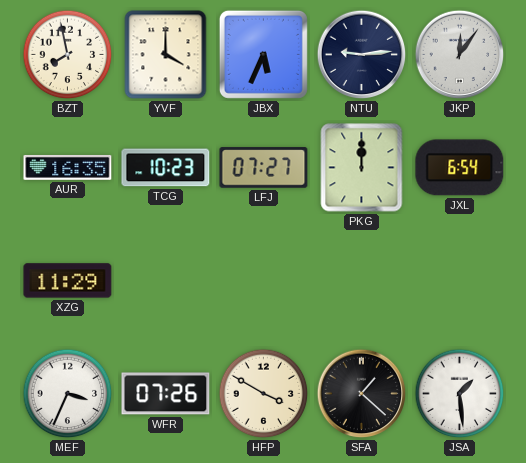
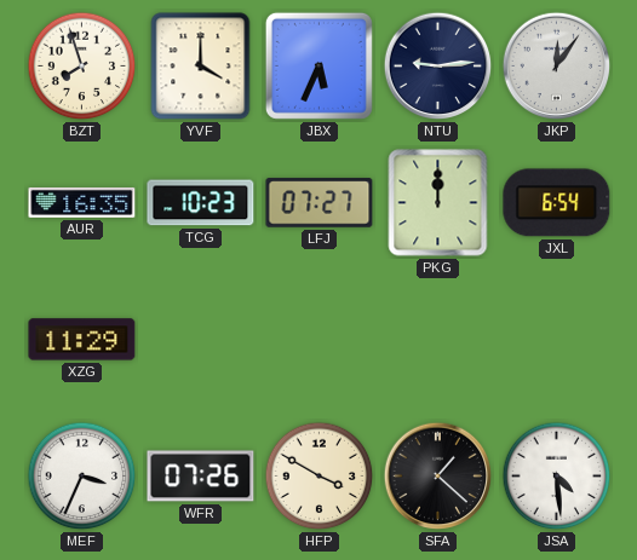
BZT: 7:58 -> 7:57
JSA: 1:29 -> 4:29
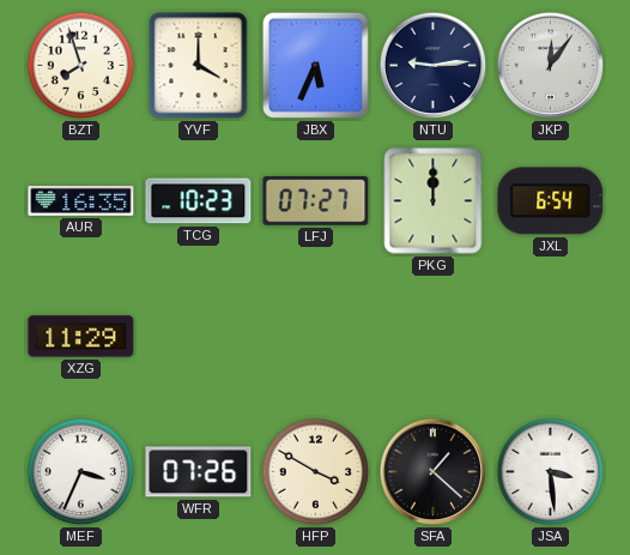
JSA: 4:29 -> 3:29
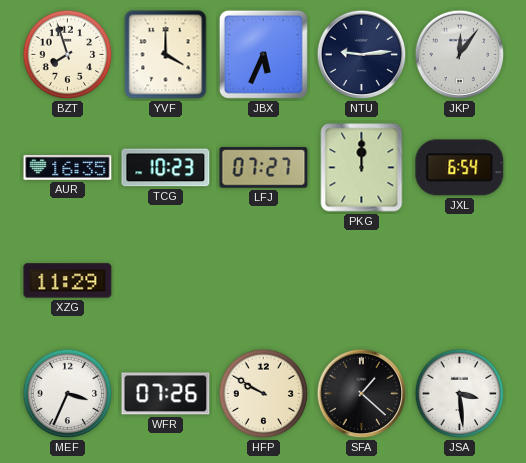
HFP: 3:50 -> 9:50
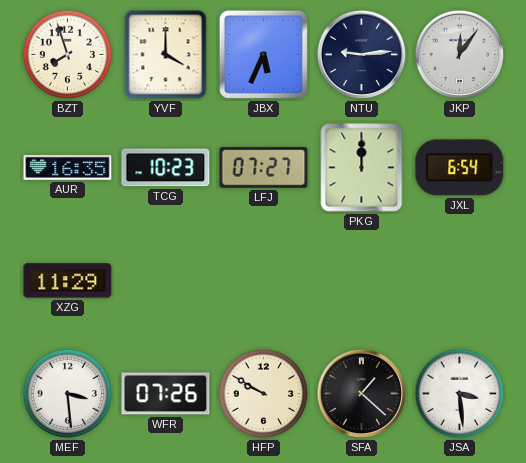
MEF: 3:34 -> 3:29
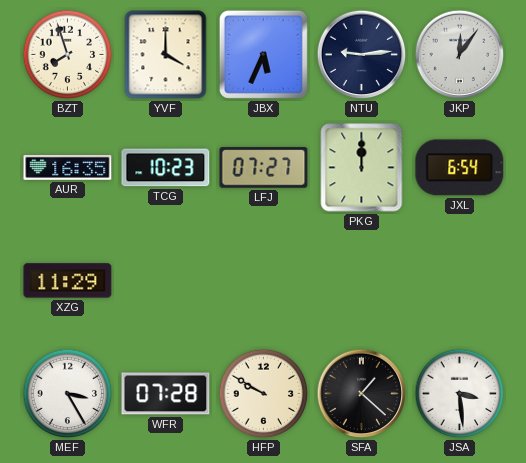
MEF: 3:29 -> 3:25
WFR: 07:26 -> 07:28
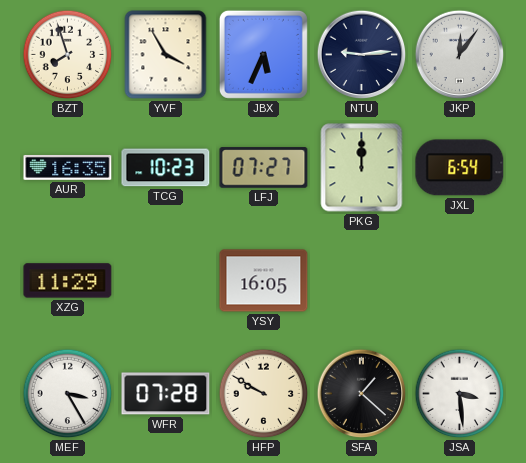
YVF: 4:00 -> 3:55
YSY: none -> 16:05
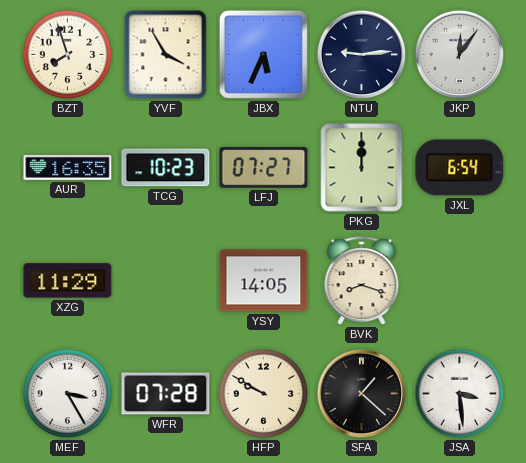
YSY: 16:05 -> 14:05
BVK: none -> 8:18
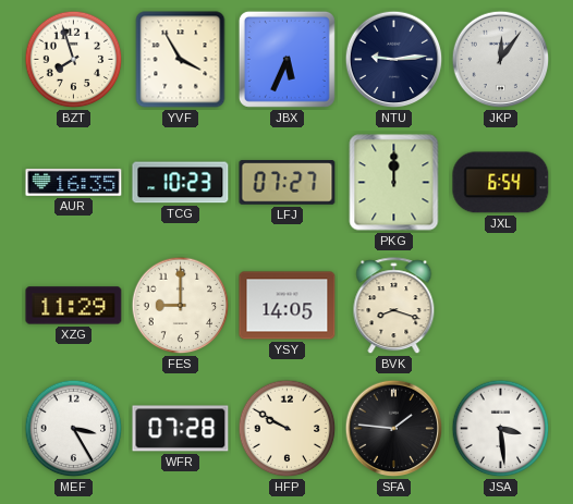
FES: none -> 9:00
SFA: 1:22 -> 1:46
